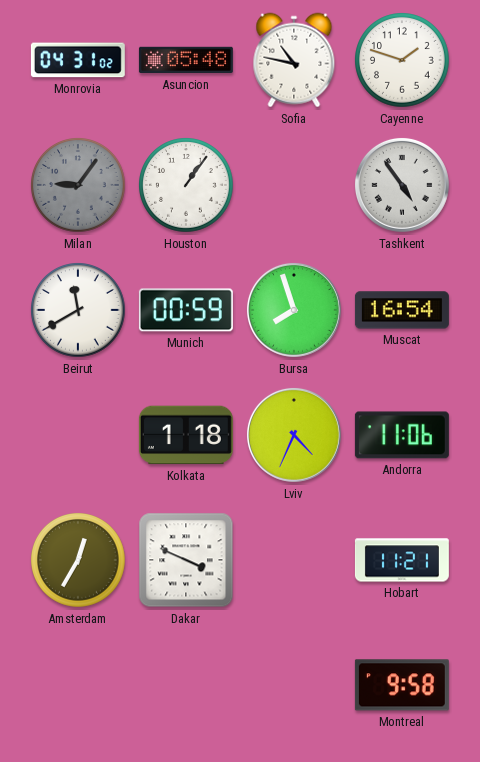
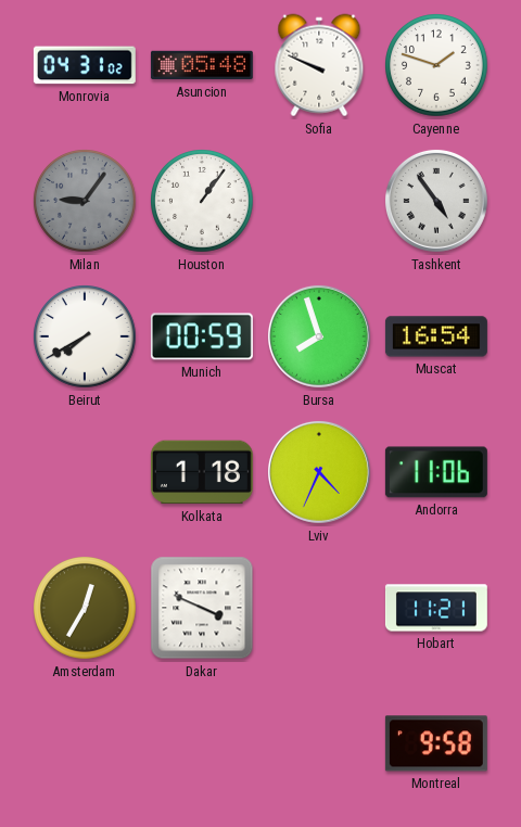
Sofia: 10:47 -> 9:49
Beirut: 11:40 -> 7:40
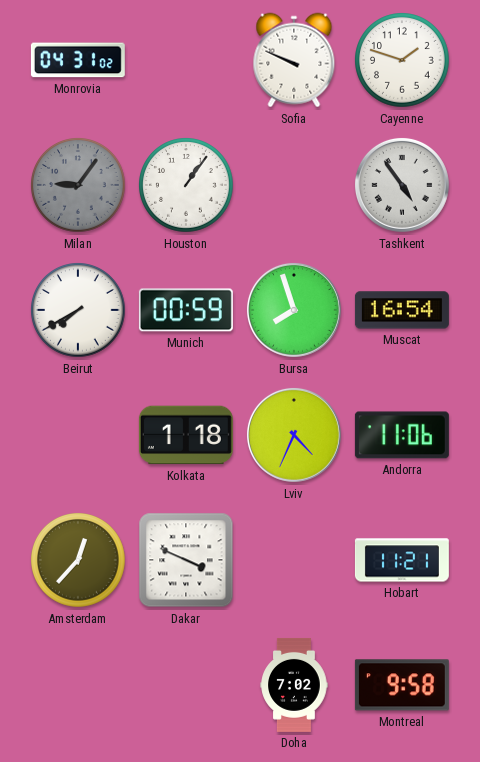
Asuncion: 05:48 -> none
Amsterdam: 12:35 -> 12:37
Doha: none -> 7:02
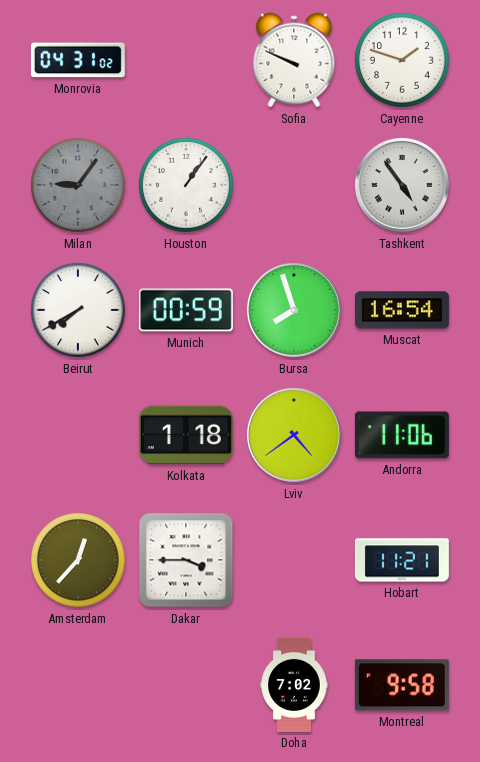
Lviv: 4:34 -> 4:39
Dakar: 3:49 -> 3:45
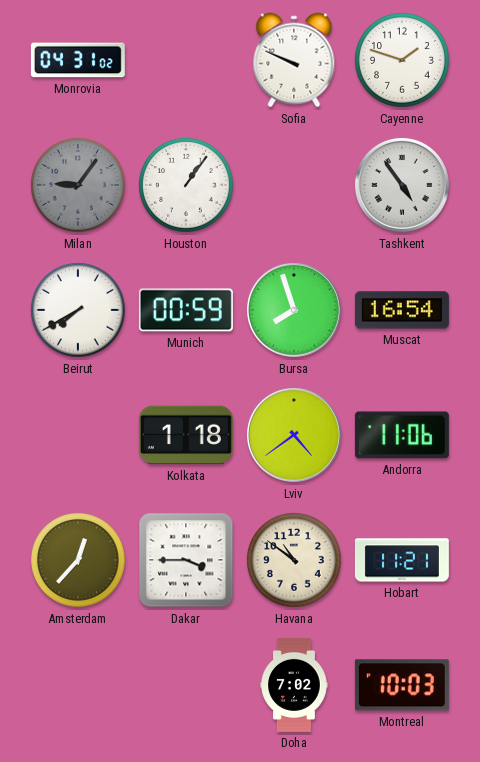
Havana: none -> 10:51
Montreal: 9:58 -> 10:03
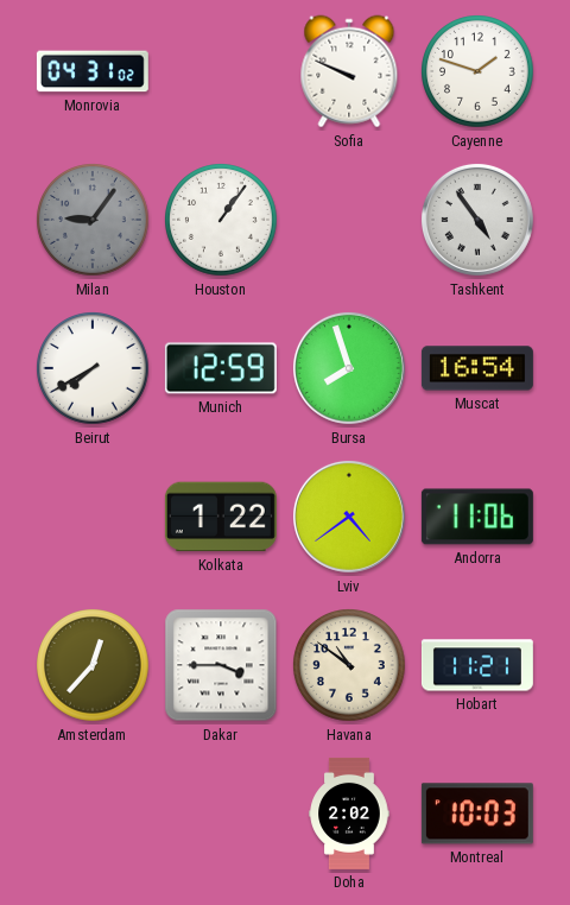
Munich: 00:59 -> 12:59
Kolkata: 1:18 -> 1:22
Doha: 7:02 -> 2:02
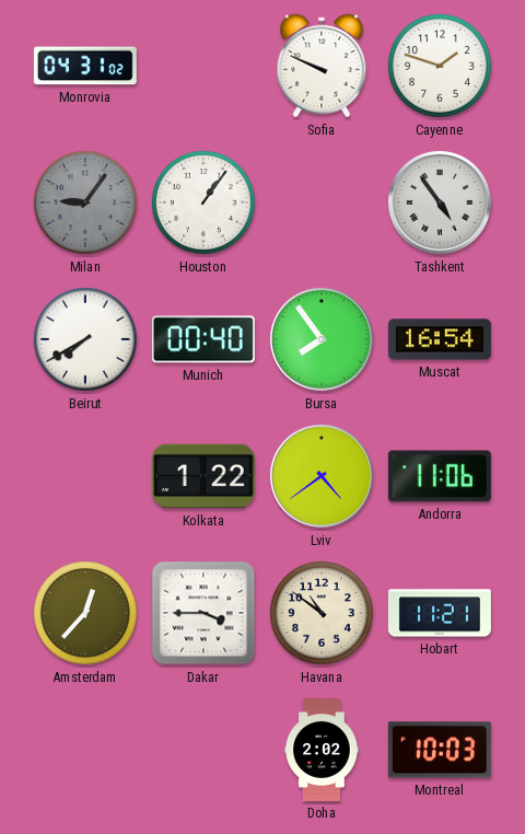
Munich: 12:59 -> 00:40
Bursa: 7:57 -> 7:54
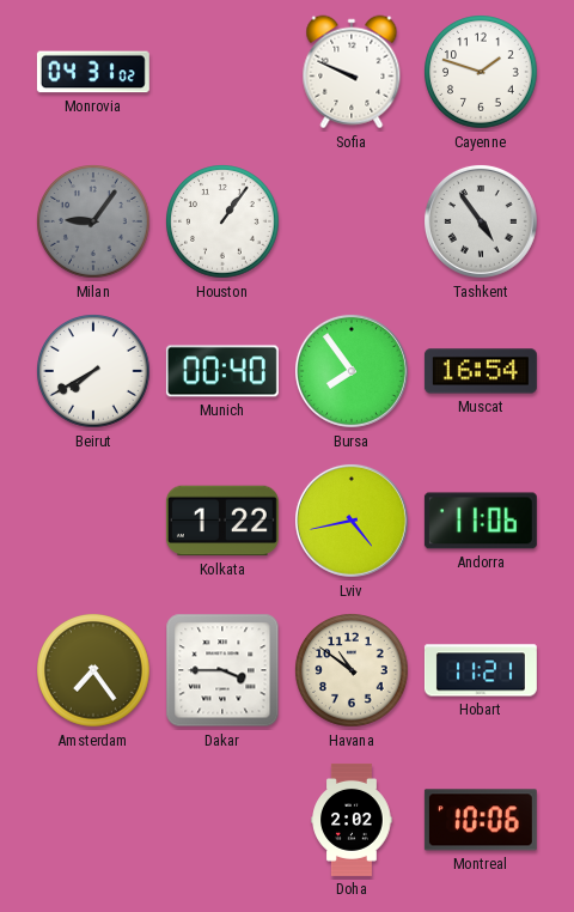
Lviv: 4:39 -> 4:43
Amsterdam: 12:37 -> 7:24
Montreal: 10:03 -> 10:06
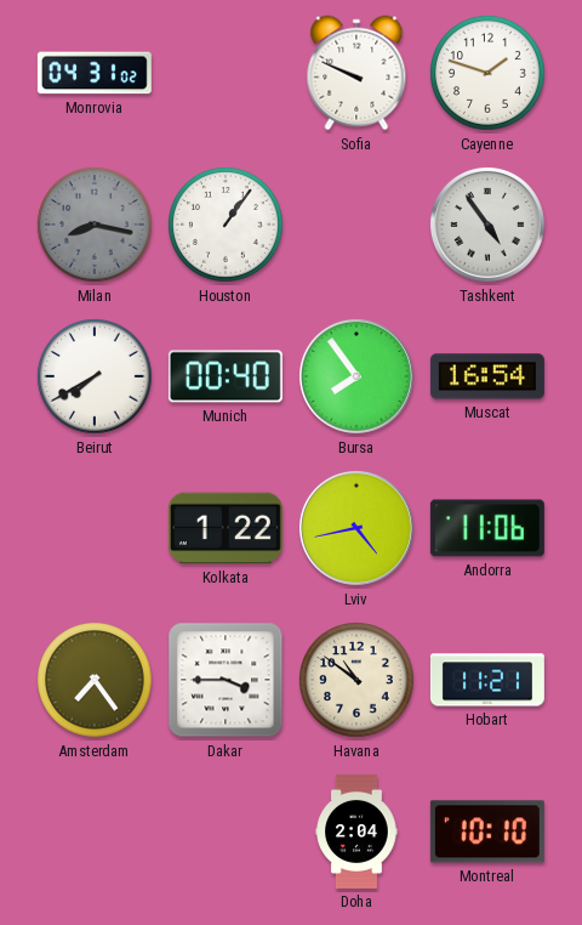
Milan: 9:06 -> 8:17
Doha: 2:02 -> 2:04
Montreal: 10:06 -> 10:10
